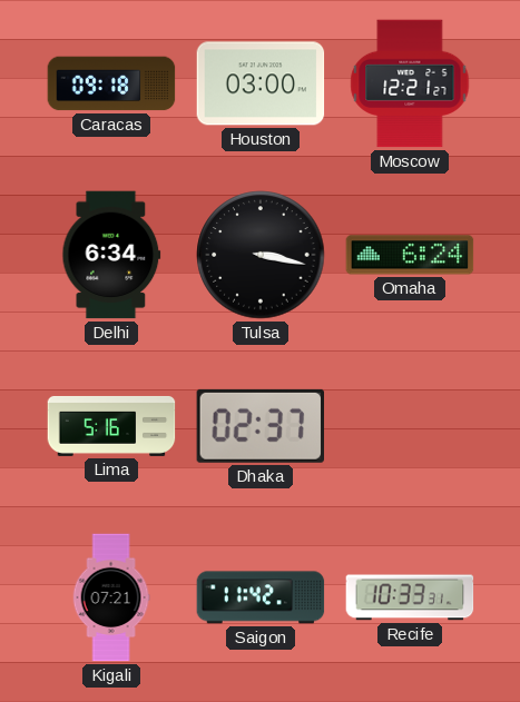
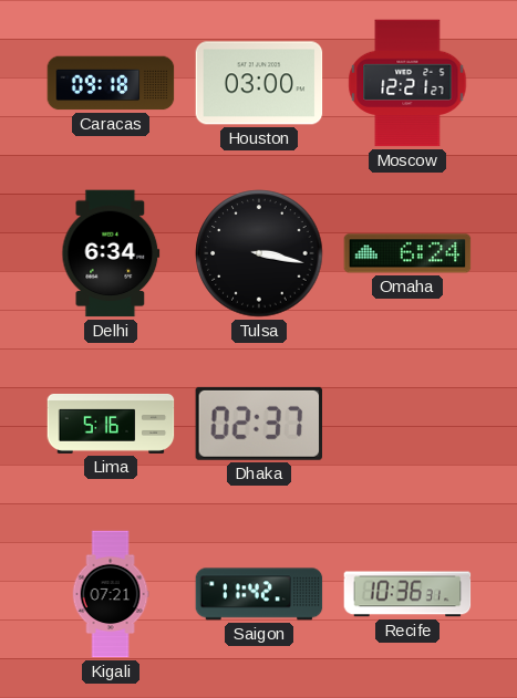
Recife: 10:33 -> 10:36
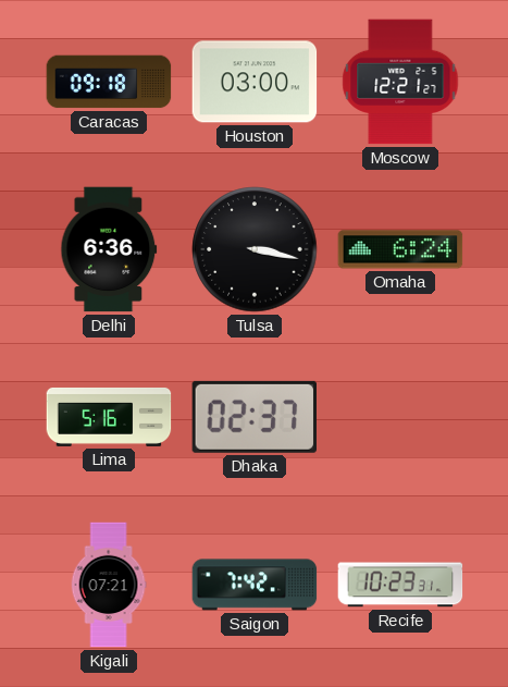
Delhi: 6:34 -> 6:36
Saigon: 11:42 -> 7:42
Recife: 10:36 -> 10:23
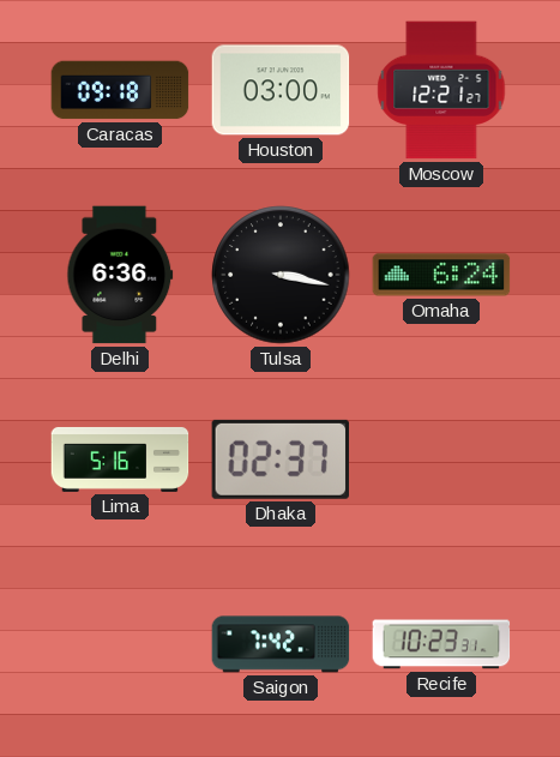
Kigali: 07:21 -> none
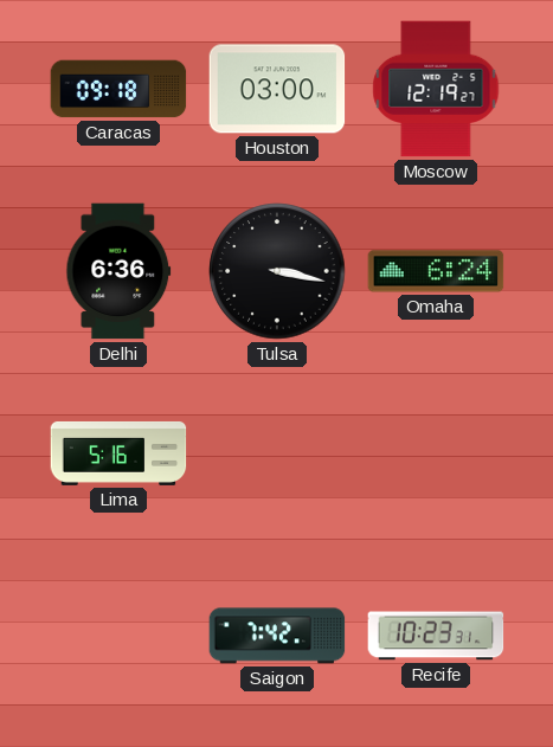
Moscow: 12:21 -> 12:19
Dhaka: 02:37 -> none
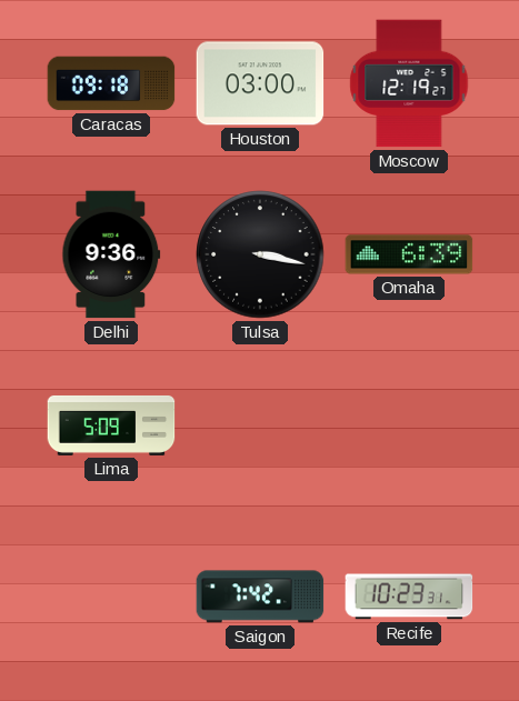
Delhi: 6:36 -> 9:36
Omaha: 6:24 -> 6:39
Lima: 5:16 -> 5:09
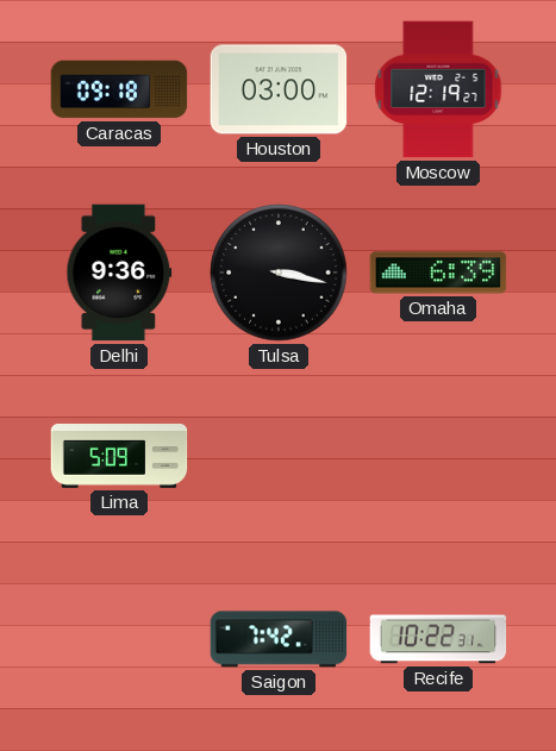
Recife: 10:23 -> 10:22
